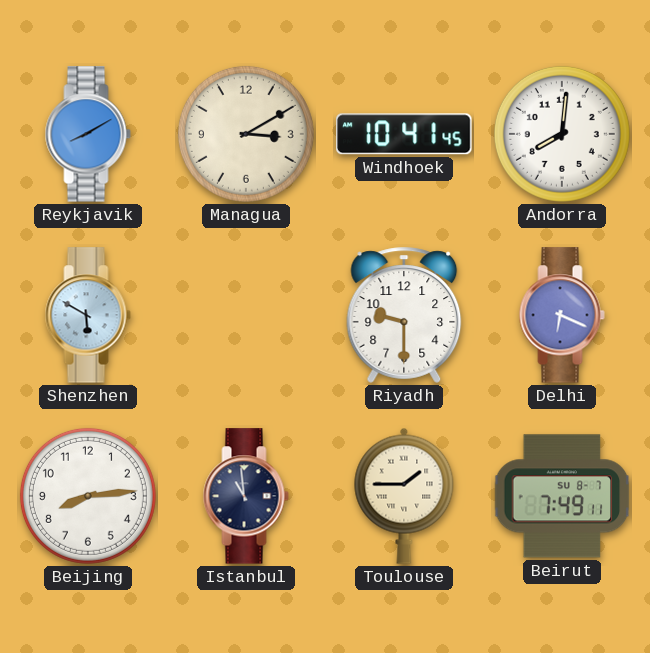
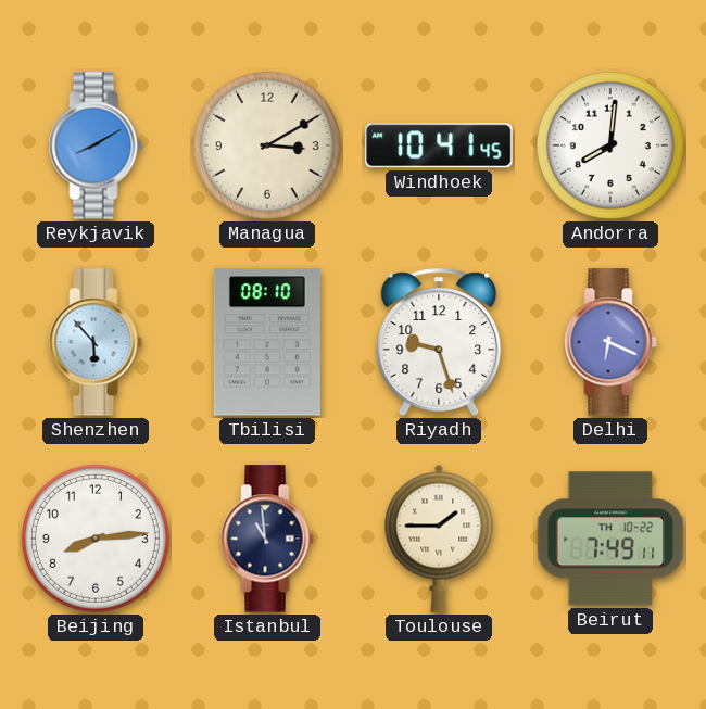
Shenzhen: 5:50 -> 5:53
Tbilisi: none -> 08:10
Riyadh: 9:30 -> 9:27
Beirut date: SU 8-7 -> TH 10-22
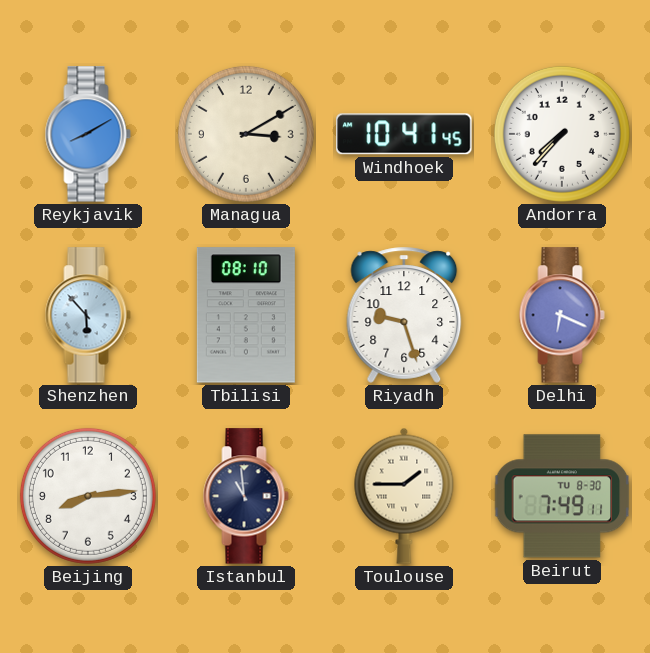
Andorra: 8:01 -> 7:37
Beirut date: TH 10-22 -> TU 8-30
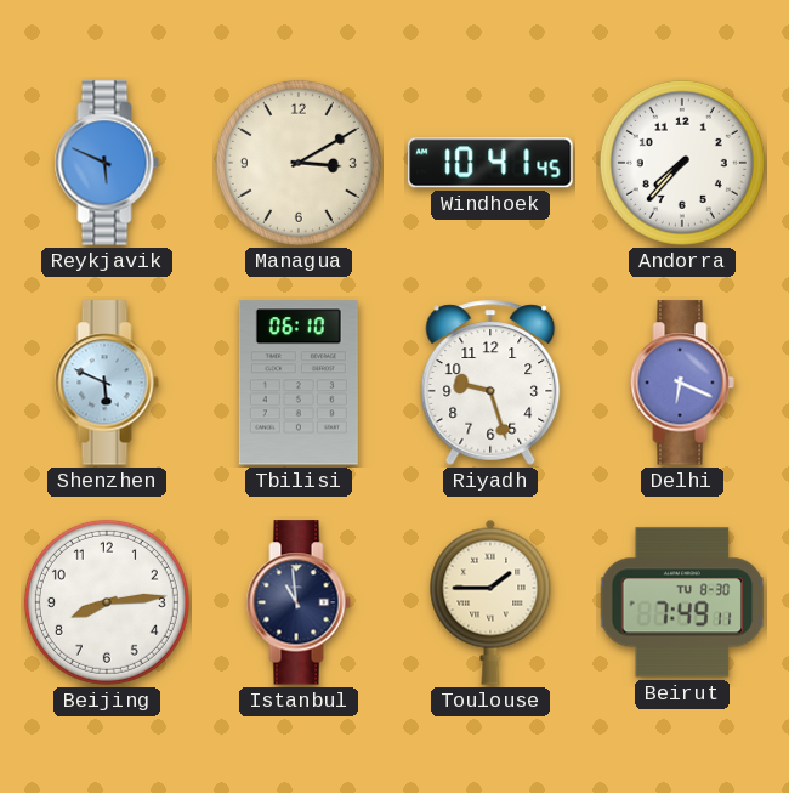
Reykjavik: 8:10 -> 5:49
Shenzhen: 5:53 -> 5:49
Tbilisi: 08:10 -> 06:10
